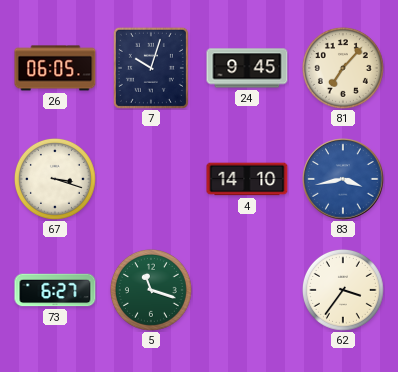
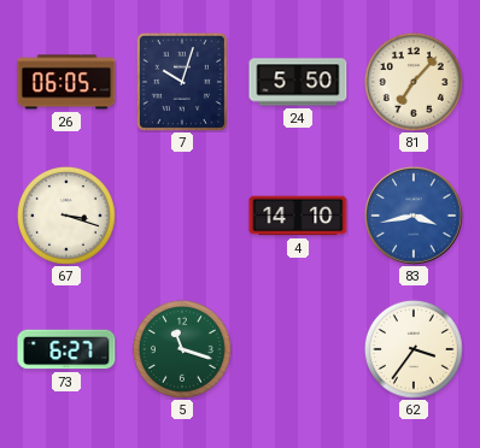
24: 9:45 -> 5:50
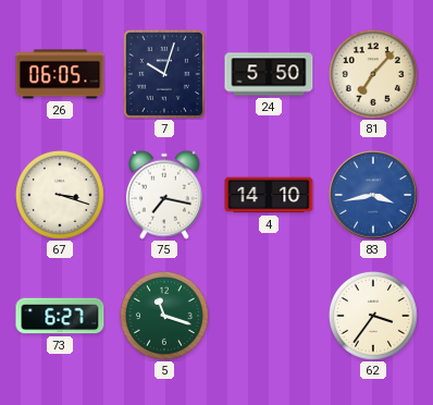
75: none -> 7:17
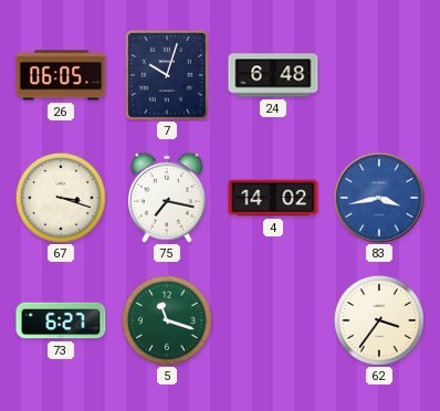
24: 5:50 -> 6:48
81: 7:07 -> none
4: 14:10 -> 14:02
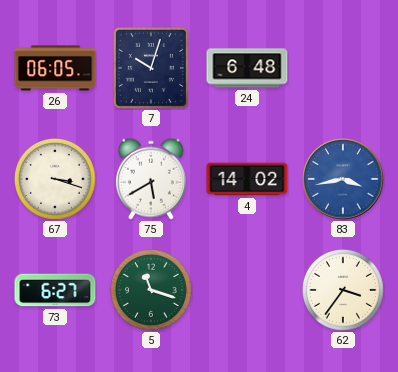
75: 7:17 -> 5:40
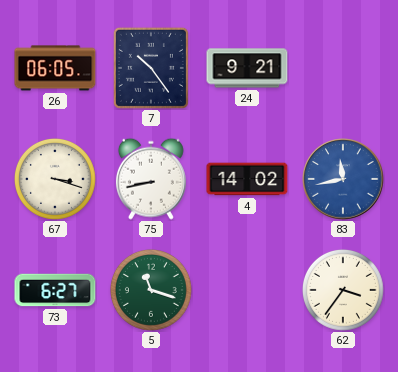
7: 10:03 -> 10:24
24: 6:48 -> 9:21
75: 5:40 -> 8:43
83: 3:43 -> 11:43
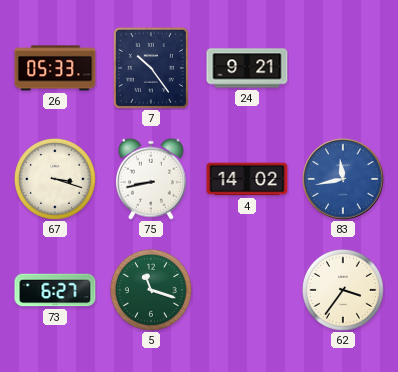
26: 06:05 -> 05:33
